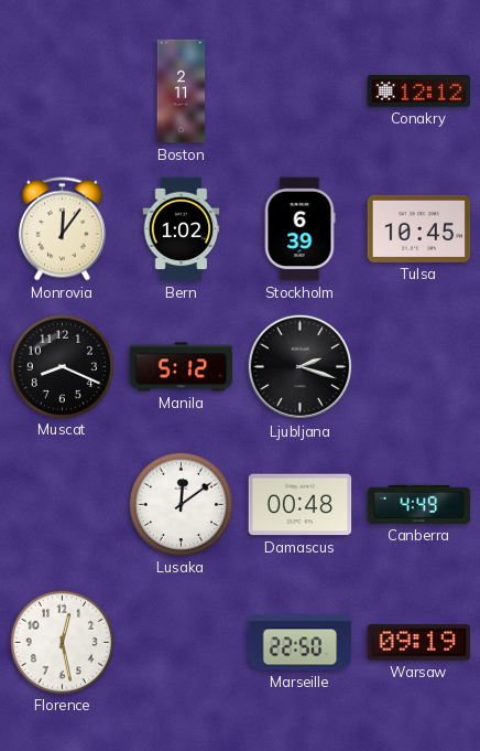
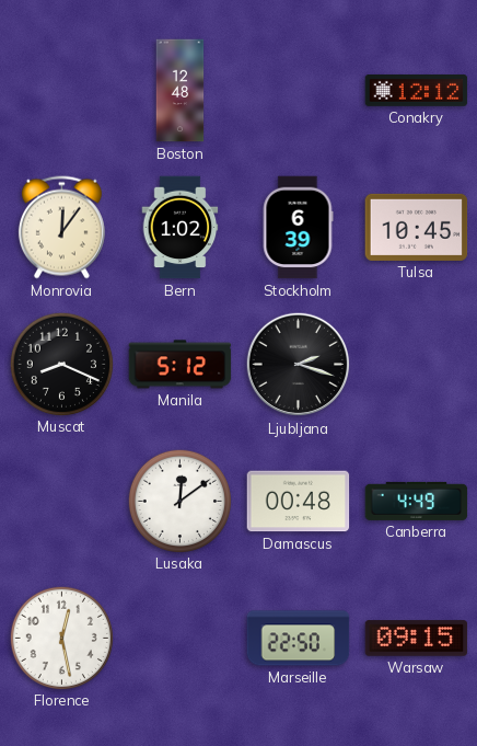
Boston: 2:11 -> 12:48
Warsaw: 09:19 -> 09:15
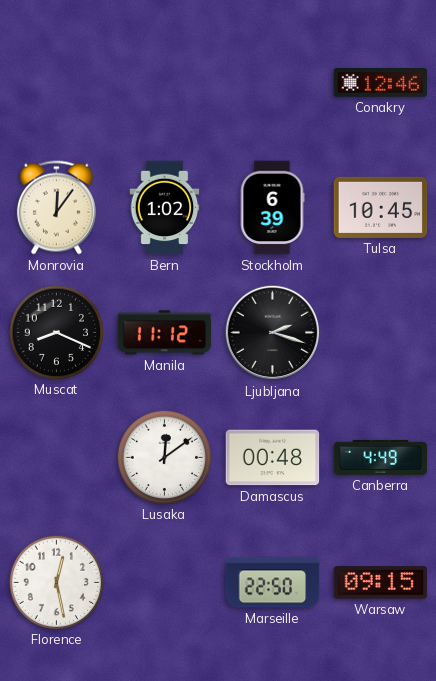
Boston: 12:48 -> none
Conakry: 12:12 -> 12:46
Manila: 5:12 -> 11:12
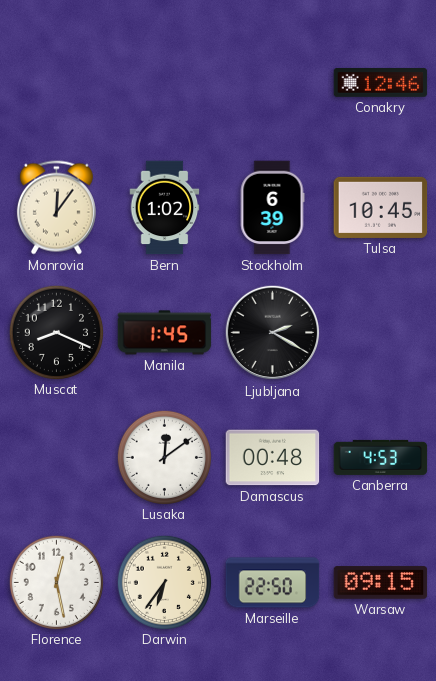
Manila: 11:12 -> 1:45
Ljubljana: 2:18 -> 2:20
Canberra: 4:49 -> 4:53
Darwin: none -> 6:36
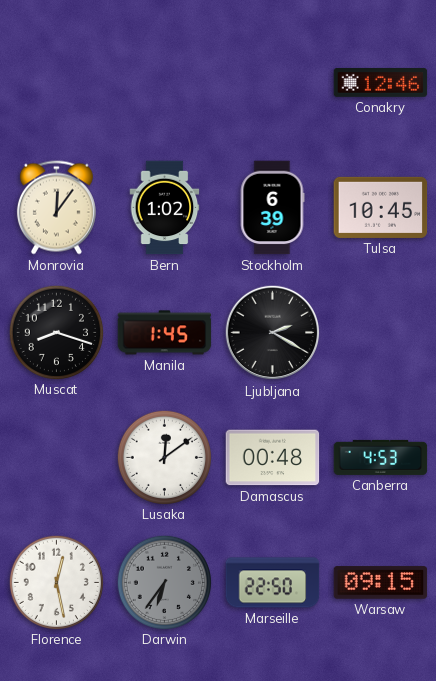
Muscat: 8:19 -> 8:18
Darwin dial: cream -> grey
